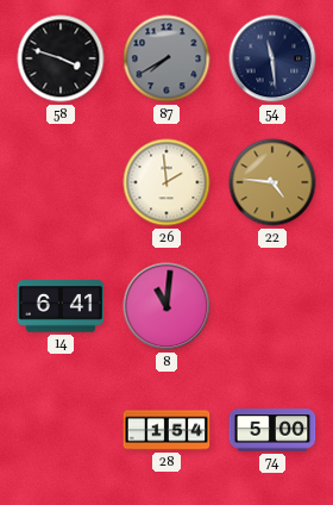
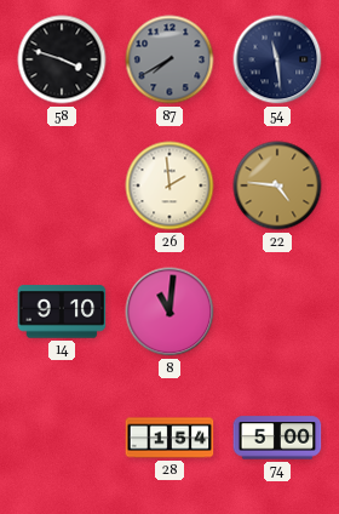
14: 6:41 -> 9:10
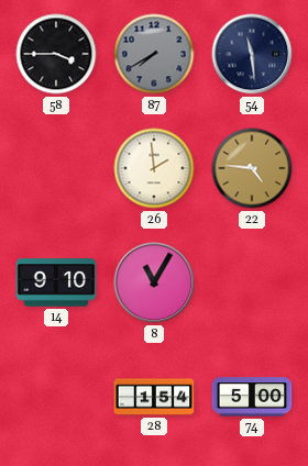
58: 3:48 -> 3:45
8: 11:01 -> 11:05
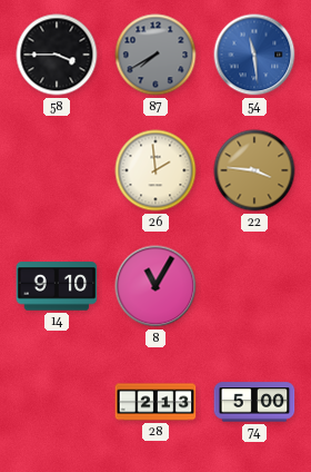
54 dial: navy -> blue
22: 4:46 -> 3:46
28: 1:54 -> 2:13
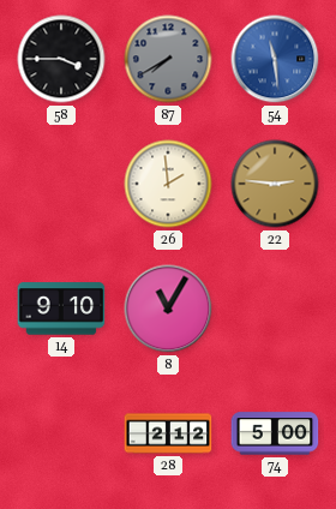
22: 3:46 -> 2:46
28: 2:13 -> 2:12
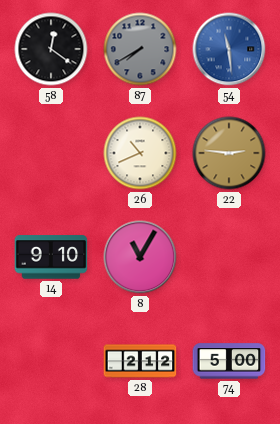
58: 3:45 -> 12:21
26: 1:59 -> 10:41
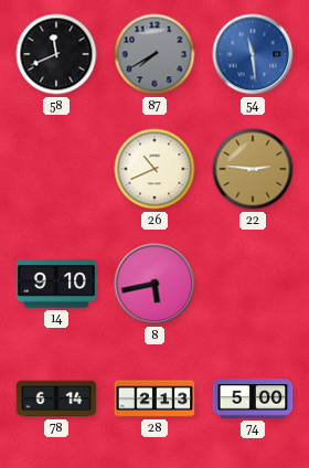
58: 12:21 -> 11:41
8: 11:05 -> 5:43
78: none -> 6:14
28: 2:12 -> 2:13
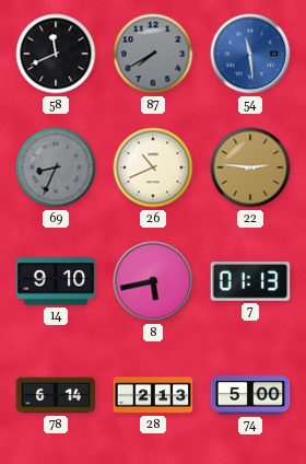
69: none -> 8:34
7: none -> 01:13
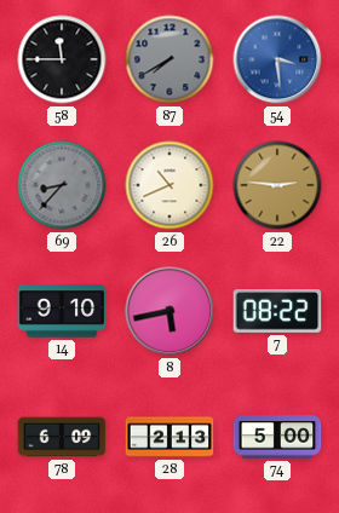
58: 11:41 -> 11:45
54: 11:29 -> 3:29
69: 8:34 -> 8:37
7: 01:13 -> 08:22
78: 6:14 -> 6:09
